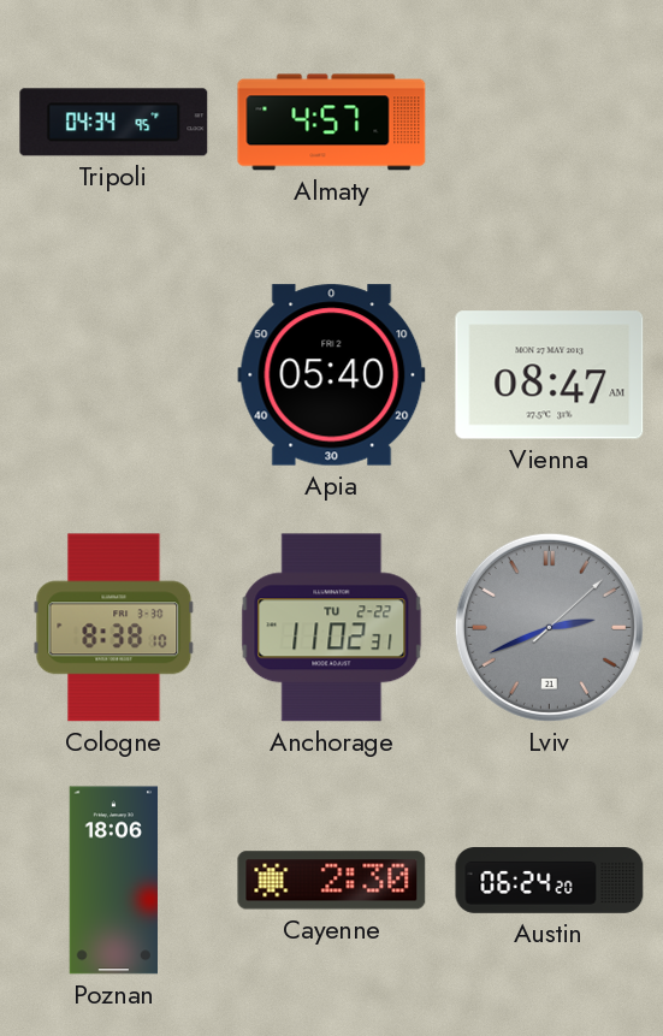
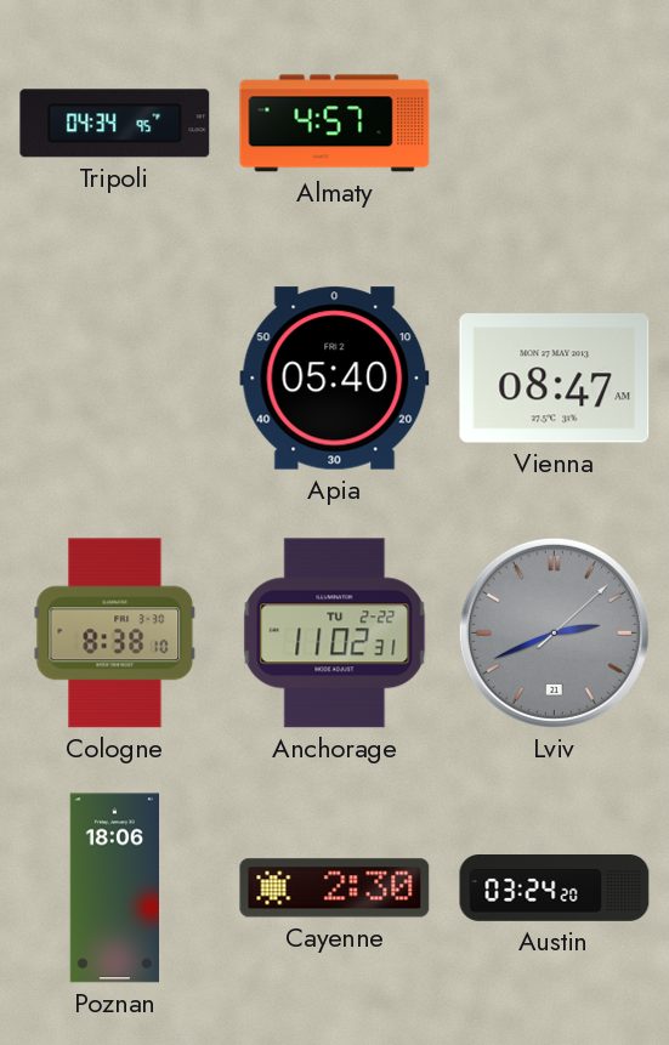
Austin: 06:24 -> 03:24
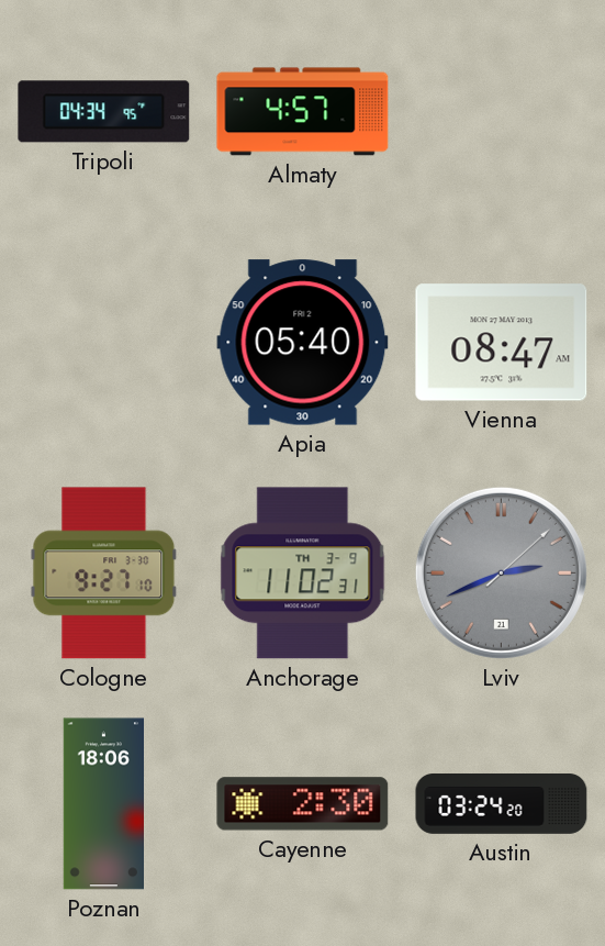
Cologne: 8:38 -> 9:27
Anchorage date: TU 2-22 -> TH 3-9
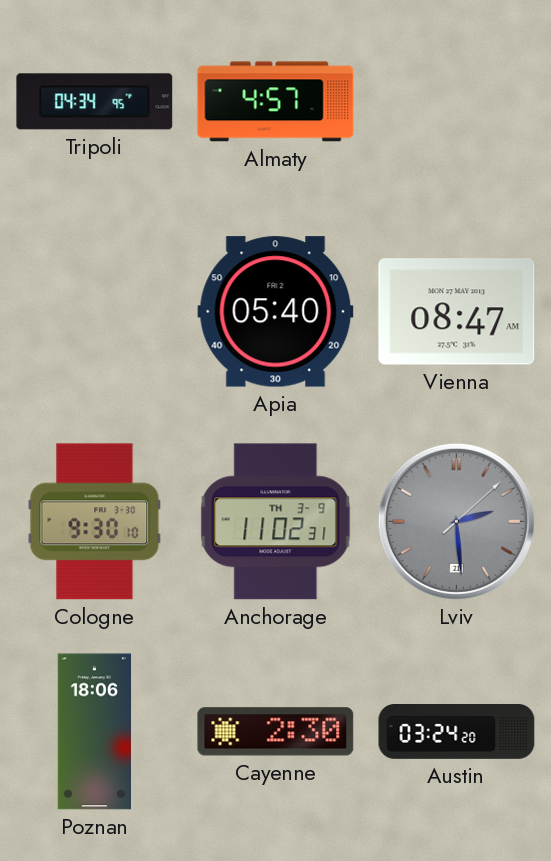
Cologne: 9:27 -> 9:30
Lviv: 2:41 -> 2:29
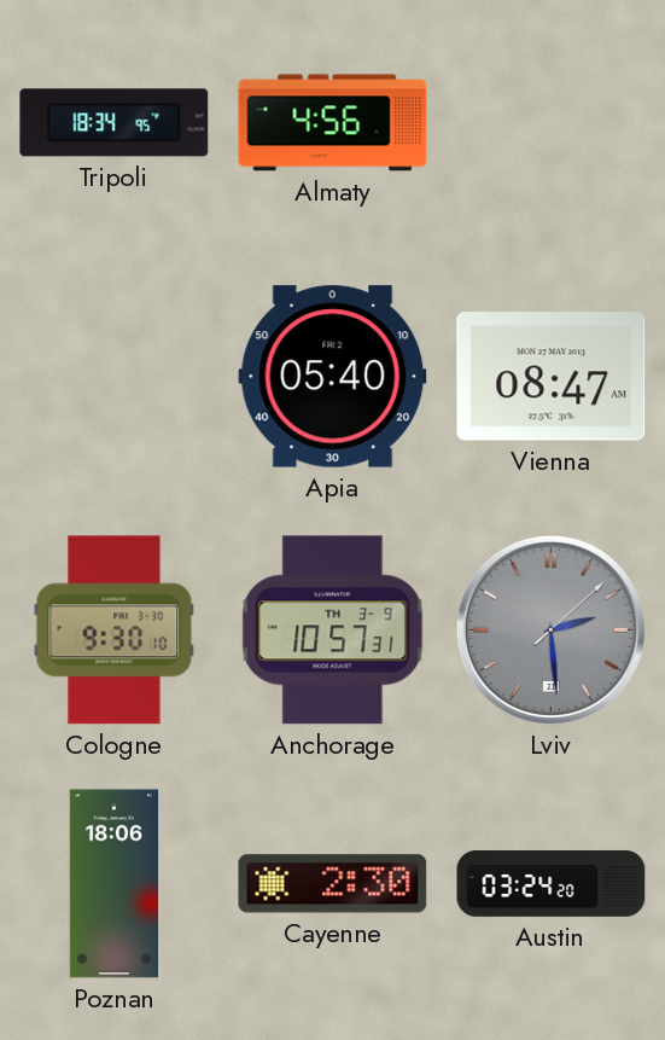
Tripoli: 04:34 -> 18:34
Almaty: 4:57 -> 4:56
Anchorage: 11:02 -> 10:57
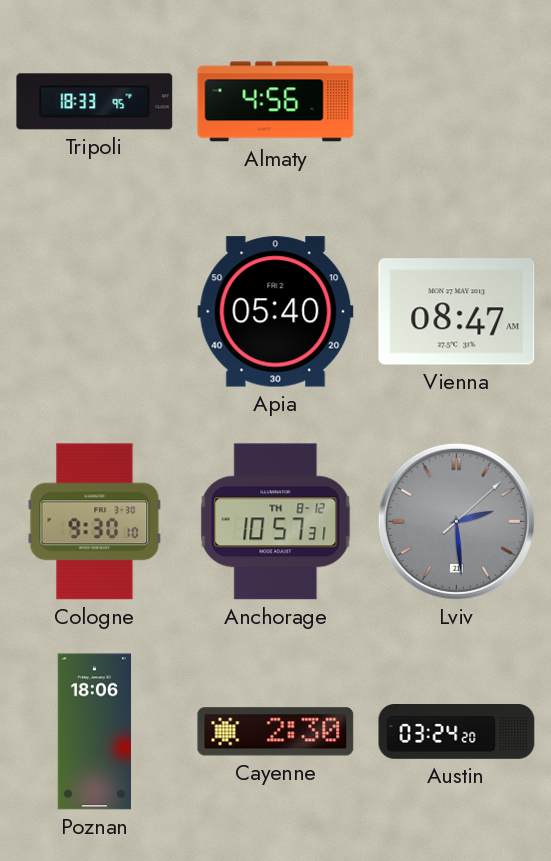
Tripoli: 18:34 -> 18:33
Anchorage date: TH 3-9 -> TH 8-12
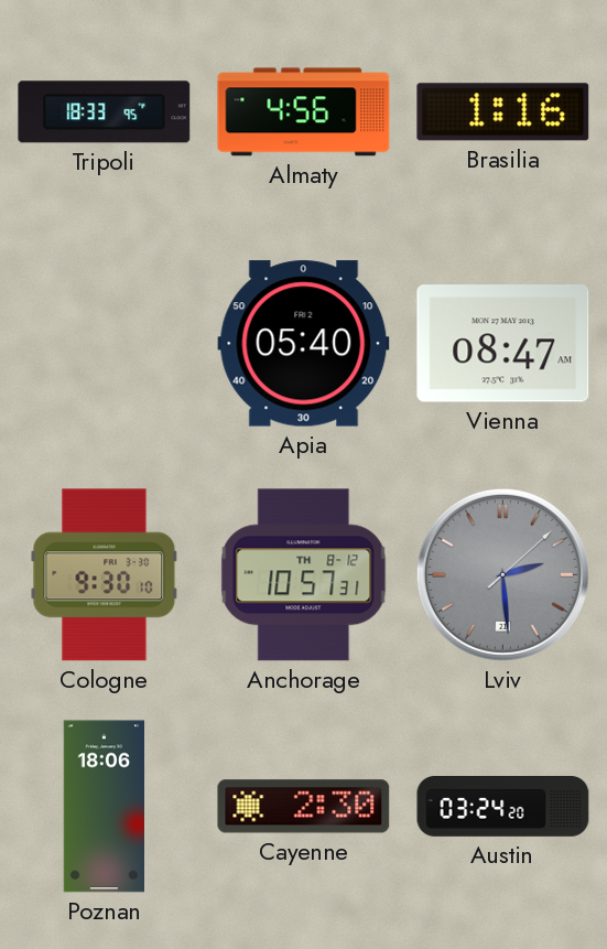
Brasilia: none -> 1:16
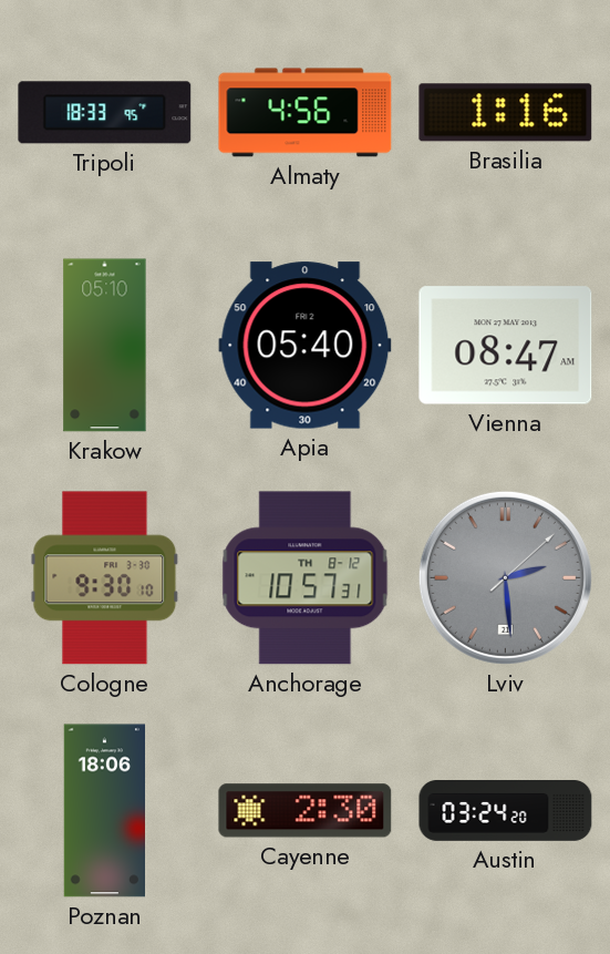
Krakow: none -> 05:10
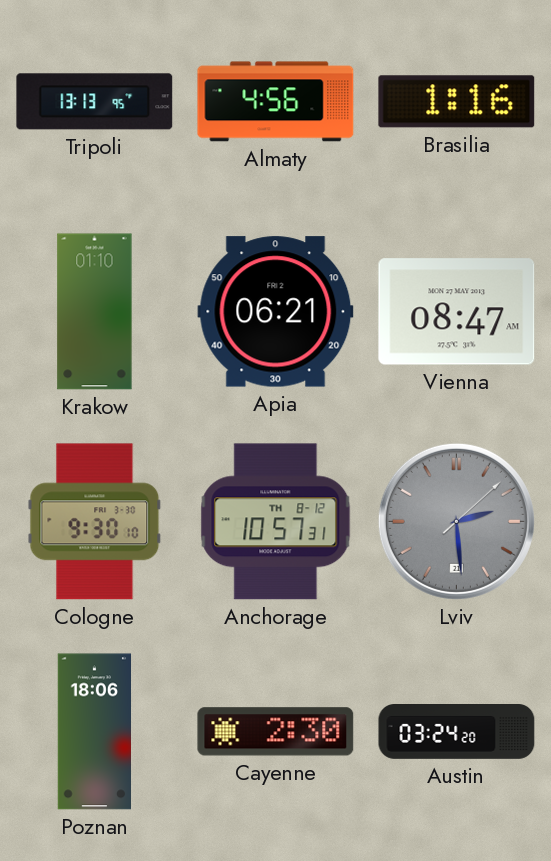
Tripoli: 18:33 -> 13:13
Krakow: 05:10 -> 01:10
Apia: 05:40 -> 06:21
